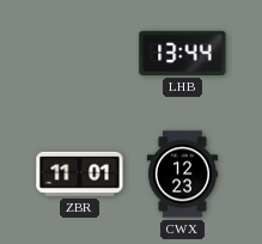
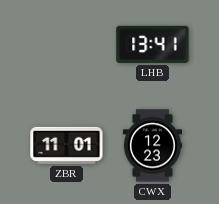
LHB: 13:44 -> 13:41
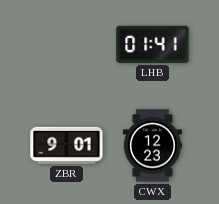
LHB: 13:41 -> 01:41
ZBR: 11:01 -> 9:01
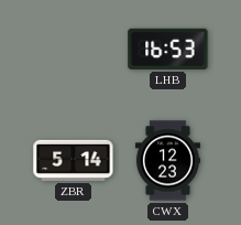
LHB: 01:41 -> 16:53
ZBR: 9:01 -> 5:14
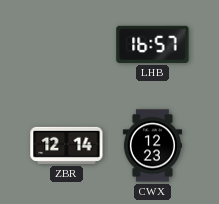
LHB: 16:53 -> 16:57
ZBR: 5:14 -> 12:14
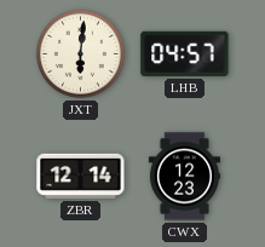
JXT: none -> 6:01
LHB: 16:57 -> 04:57
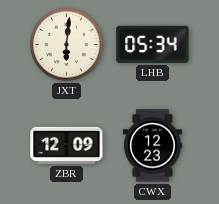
LHB: 04:57 -> 05:34
ZBR: 12:14 -> 12:09
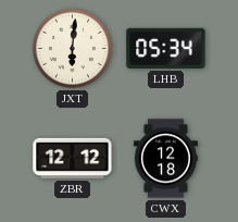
ZBR: 12:09 -> 12:12
CWX: 12:23 -> 12:18
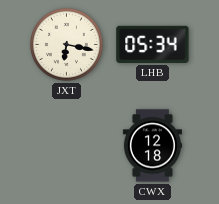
JXT: 6:01 -> 6:17
ZBR: 12:12 -> none
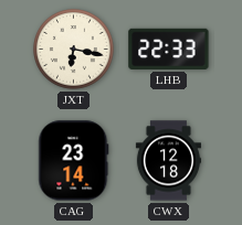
LHB: 05:34 -> 22:33
CAG: none -> 23:14
